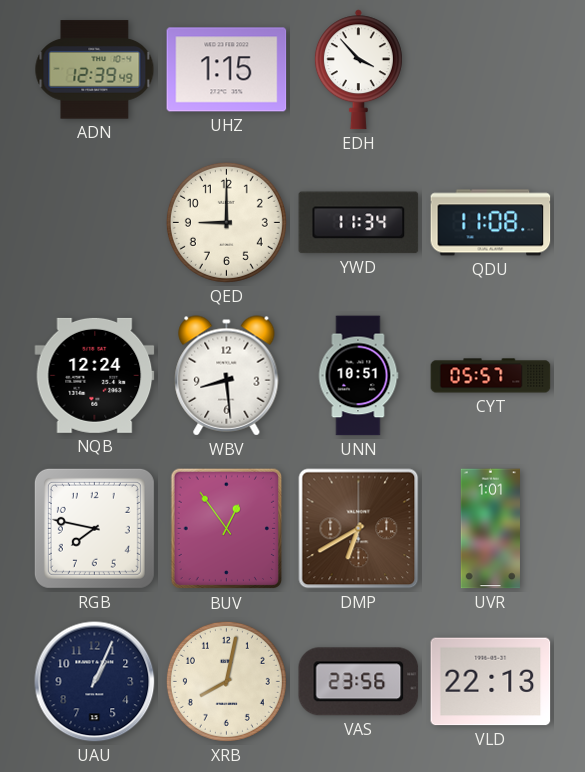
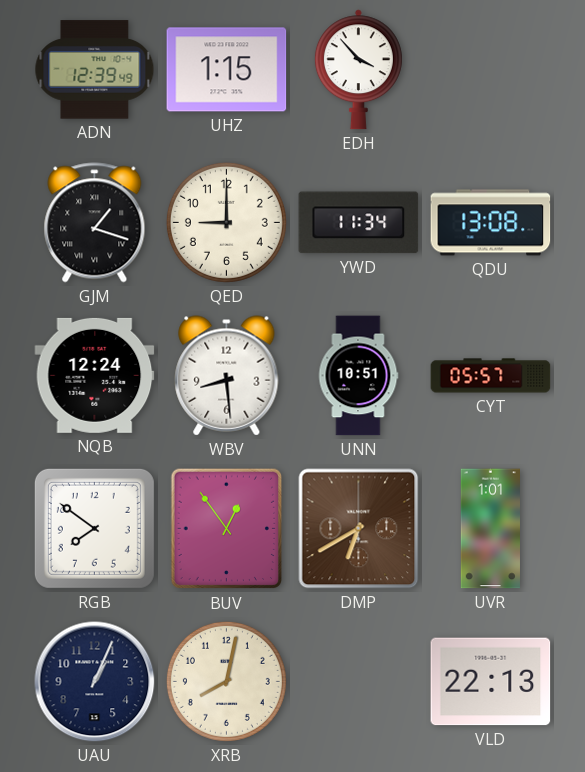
GJM: none -> 1:18
QDU: 11:08 -> 13:08
RGB: 7:47 -> 7:51
VAS: 23:56 -> none
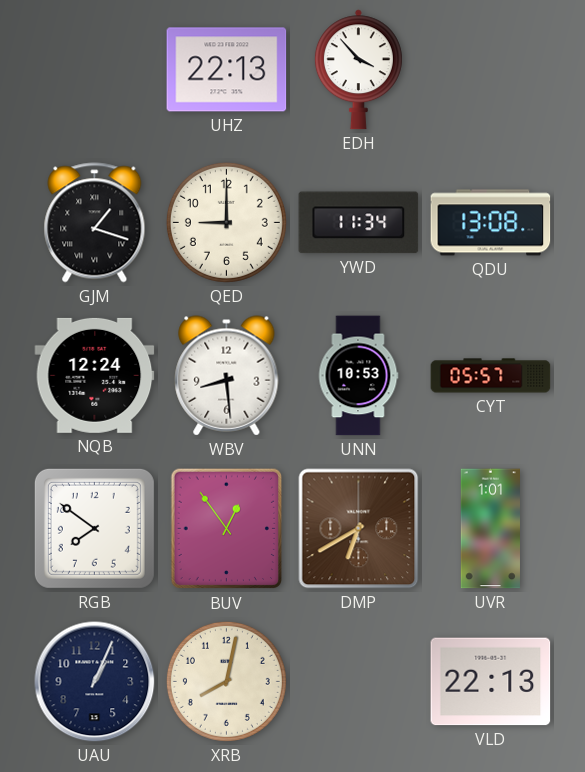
ADN: 12:39 -> none
UHZ: 1:15 -> 22:13
UNN: 10:51 -> 10:53
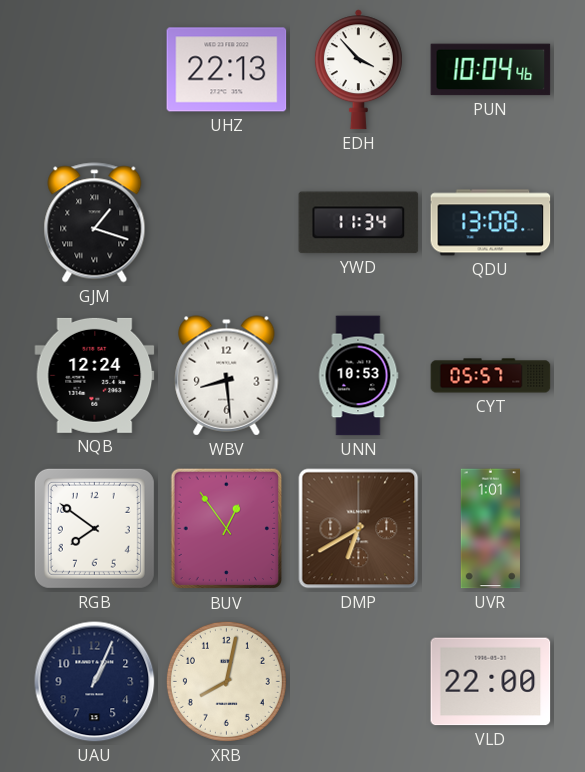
PUN: none -> 10:04
QED: 9:00 -> none
VLD: 22:13 -> 22:00
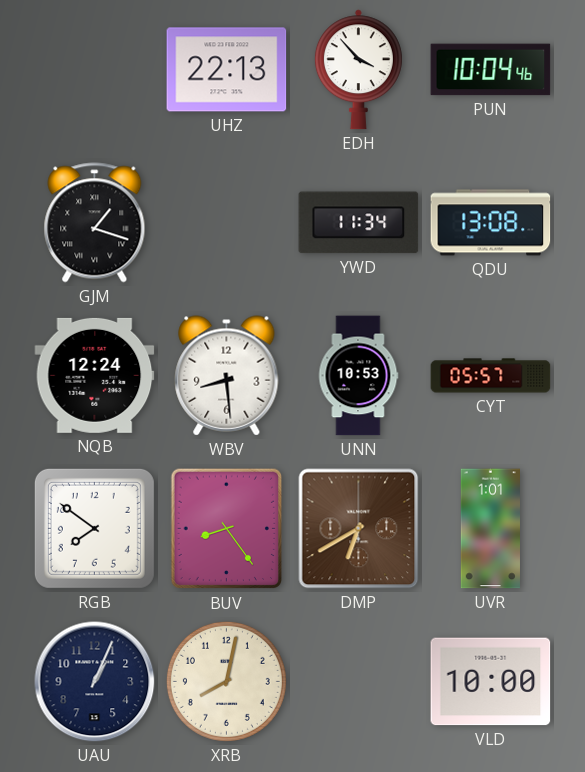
BUV: 12:54 -> 8:24
VLD: 22:00 -> 10:00
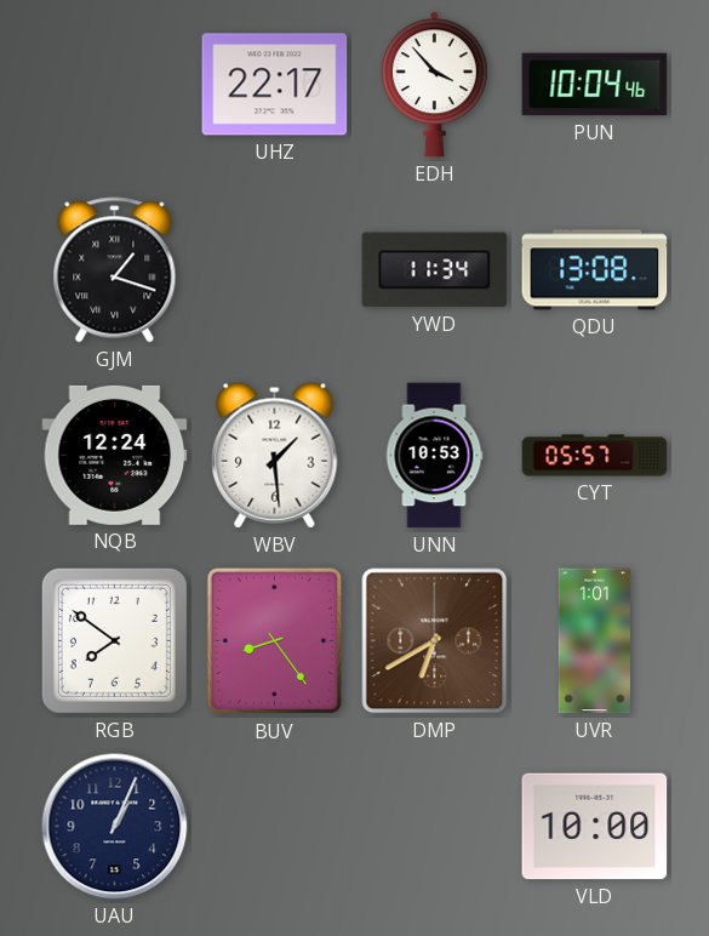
UHZ: 22:13 -> 22:17
WBV: 8:29 -> 1:29
XRB: 8:02 -> none
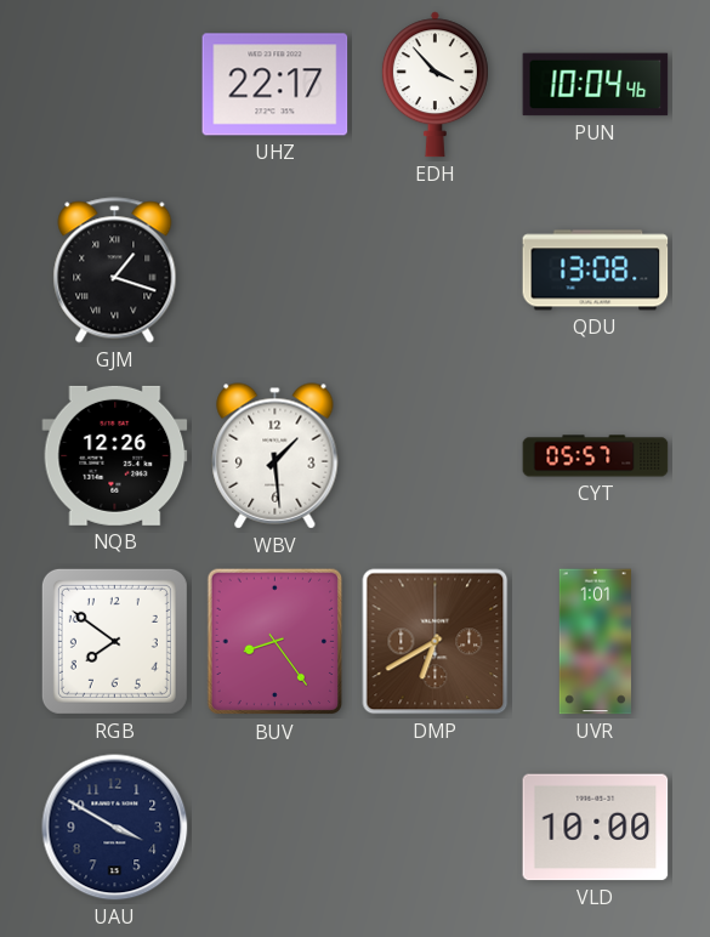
YWD: 11:34 -> none
NQB: 12:24 -> 12:26
UNN: 10:53 -> none
UAU: 1:04 -> 3:50
